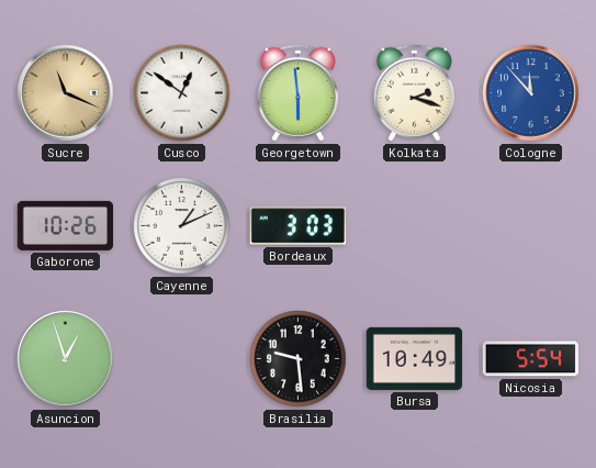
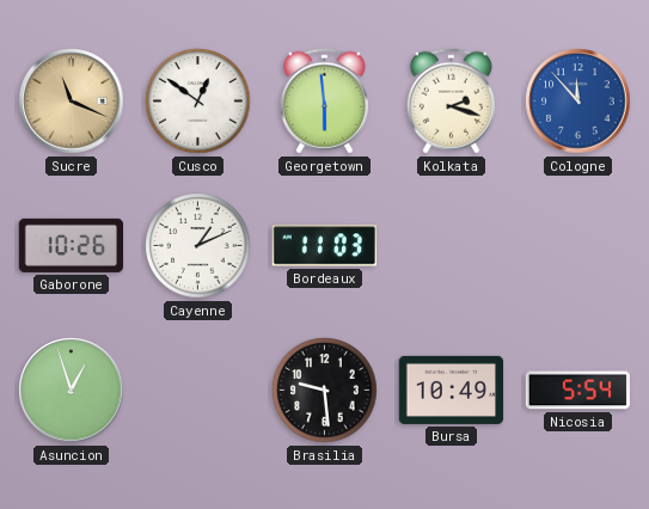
Bordeaux: 3:03 -> 11:03
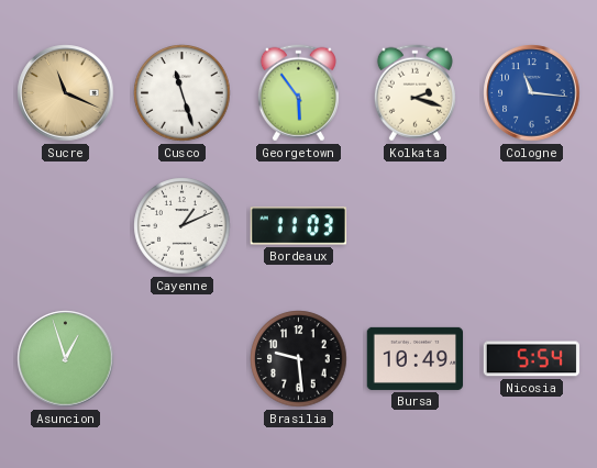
Cusco: 12:51 -> 11:27
Georgetown: 5:59 -> 5:54
Cologne: 11:53 -> 11:16
Gaborone: 10:26 -> none
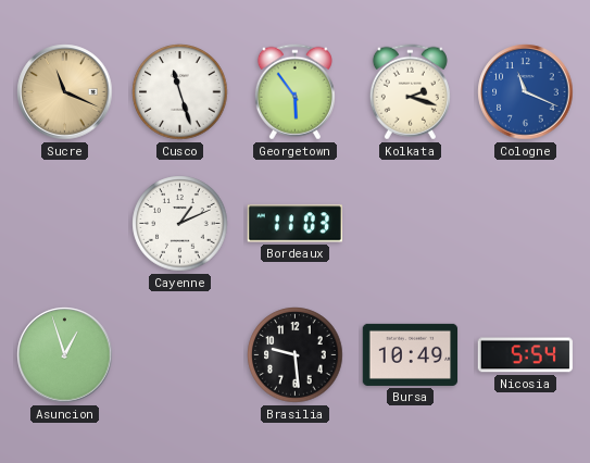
Cologne: 11:16 -> 11:19
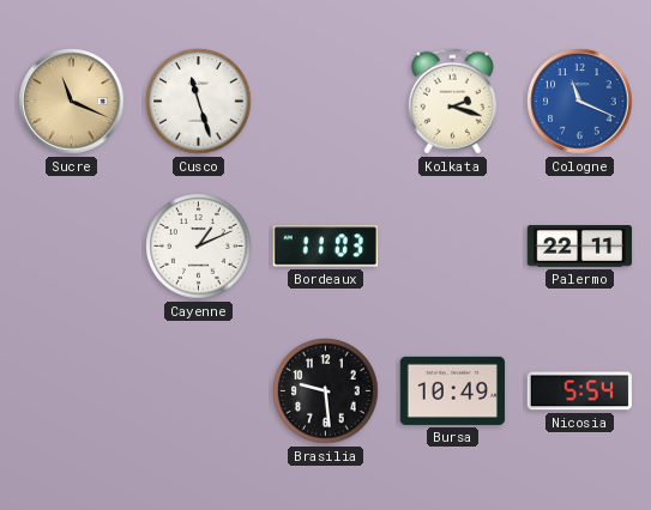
Georgetown: 5:54 -> none
Palermo: none -> 22:11
Asuncion: 12:57 -> none
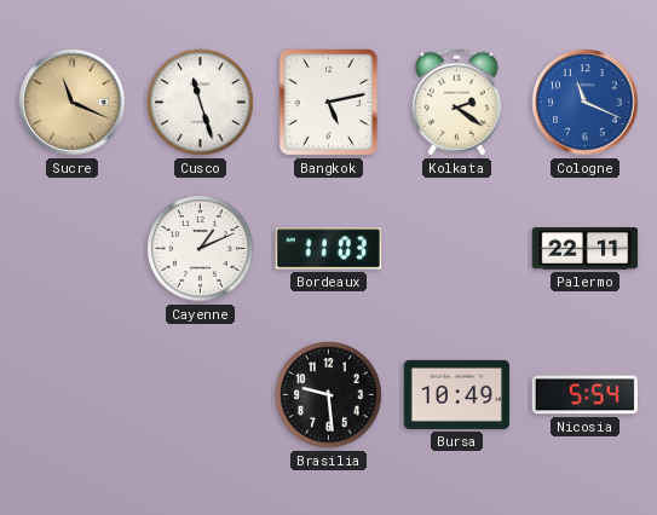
Bangkok: none -> 5:13
Kolkata: 2:18 -> 2:21
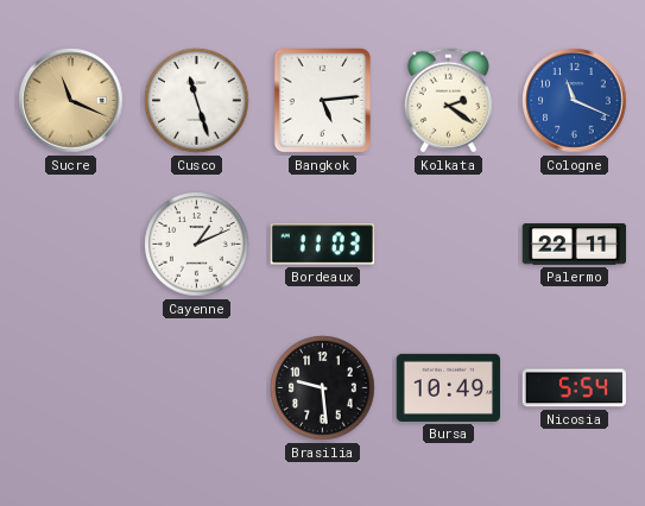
Bangkok: 5:13 -> 5:14
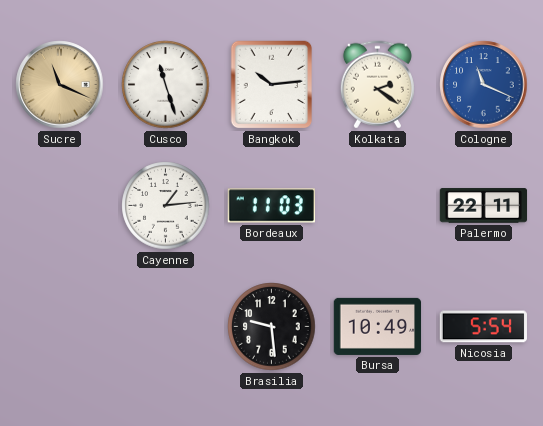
Bangkok: 5:14 -> 10:14
Cayenne: 1:11 -> 1:14
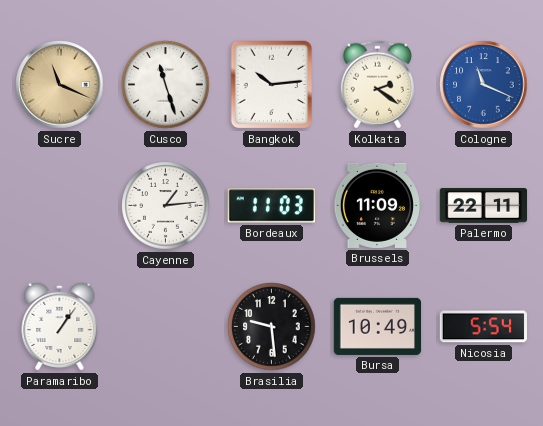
Brussels: none -> 11:09
Paramaribo: none -> 1:06
